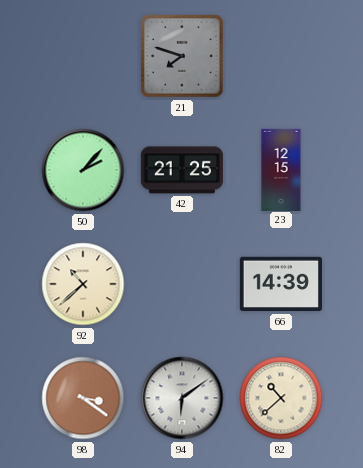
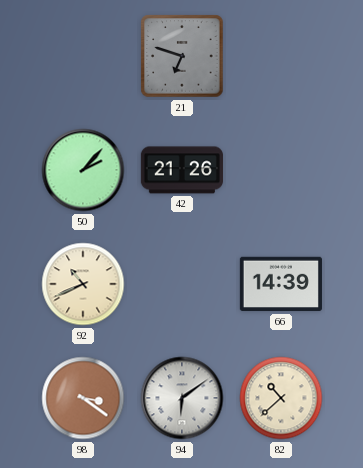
21: 7:48 -> 6:48
42: 21:25 -> 21:26
23: 12:15 -> none
92: 10:38 -> 10:41
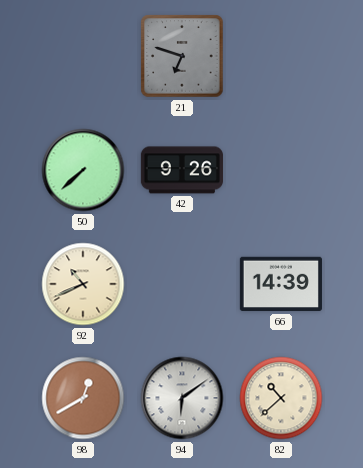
50: 2:07 -> 7:38
42: 21:26 -> 9:26
98: 3:21 -> 12:40
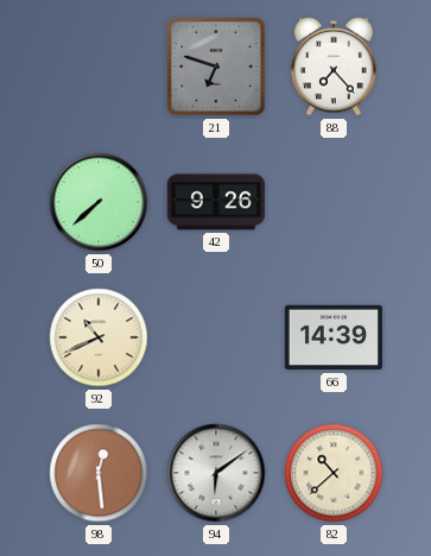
88: none -> 7:23
98: 12:40 -> 12:29
